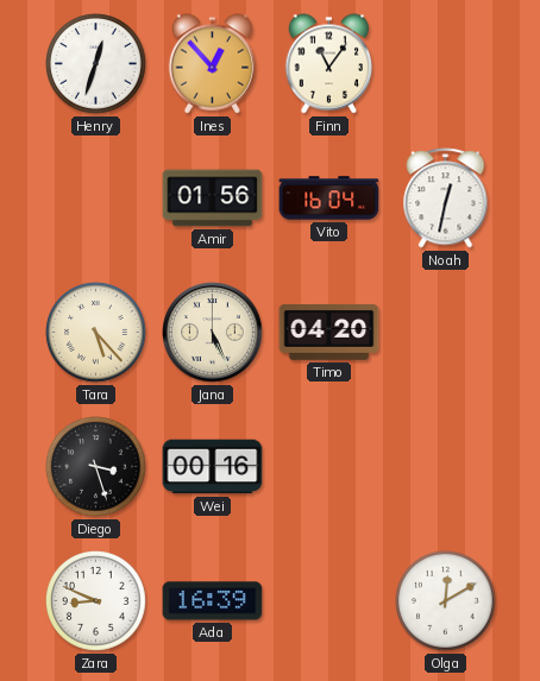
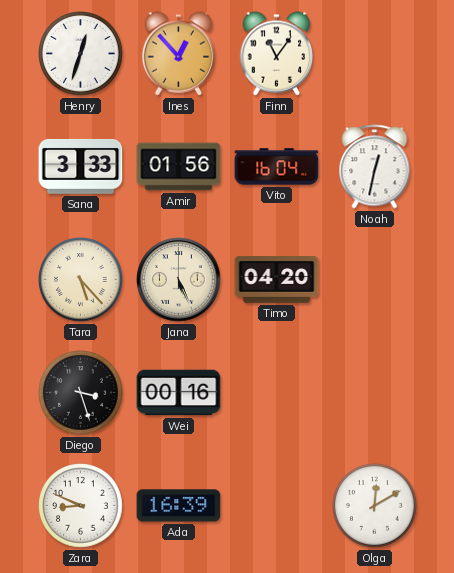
Sana: none -> 3:33
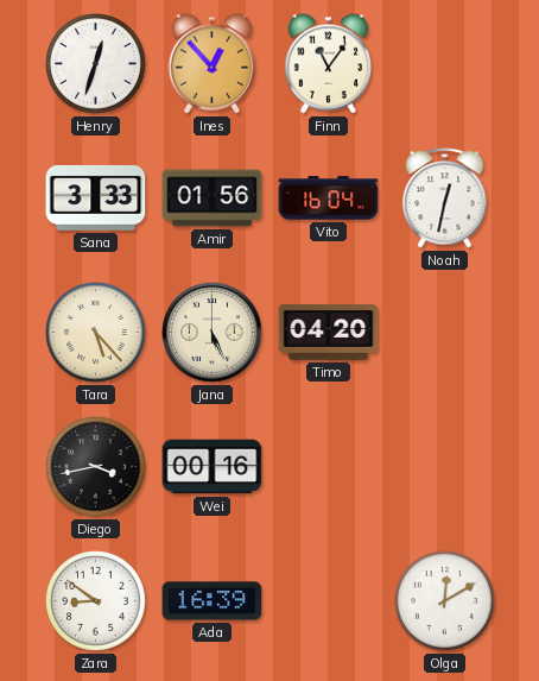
Diego: 3:27 -> 3:43
Zara: 8:49 -> 8:51
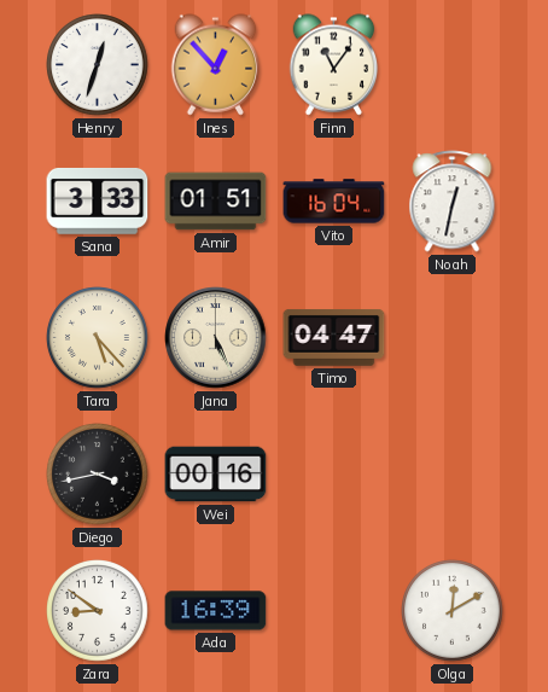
Amir: 01:56 -> 01:51
Timo: 04:20 -> 04:47
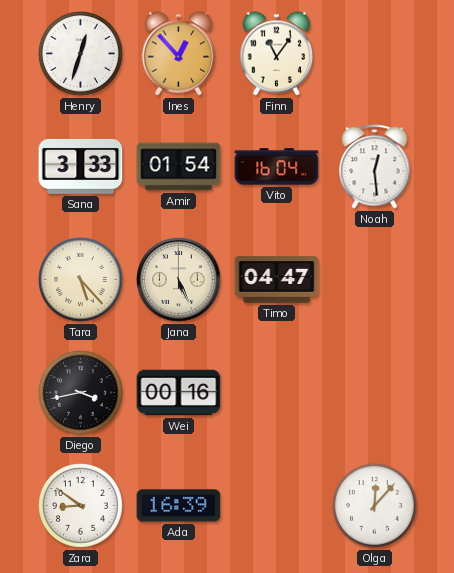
Amir: 01:51 -> 01:54
Noah: 12:32 -> 12:29
Olga: 12:10 -> 12:07
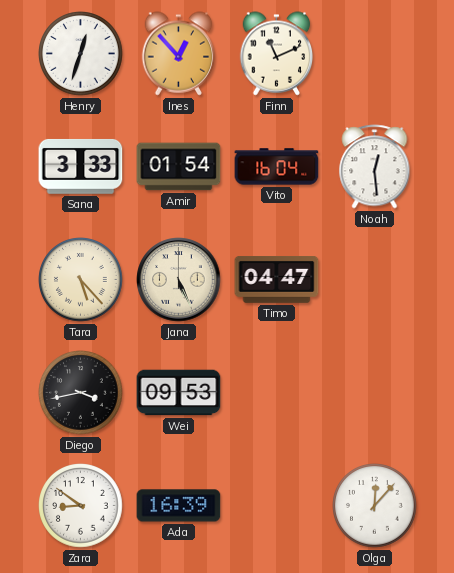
Finn: 11:06 -> 11:11
Wei: 00:16 -> 09:53
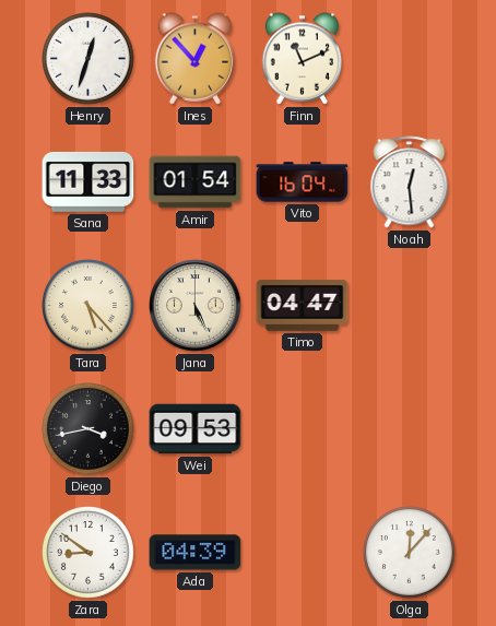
Sana: 3:33 -> 11:33
Ada: 16:39 -> 04:39
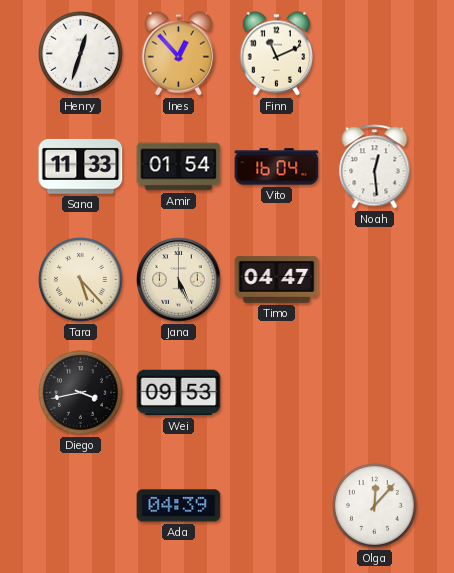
Zara: 8:51 -> none
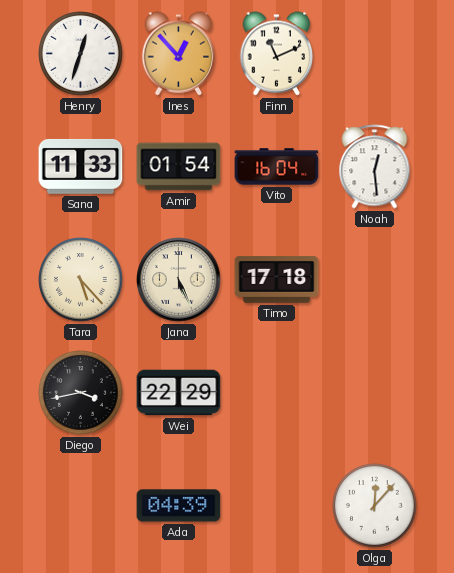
Timo: 04:47 -> 17:18
Wei: 09:53 -> 22:29
